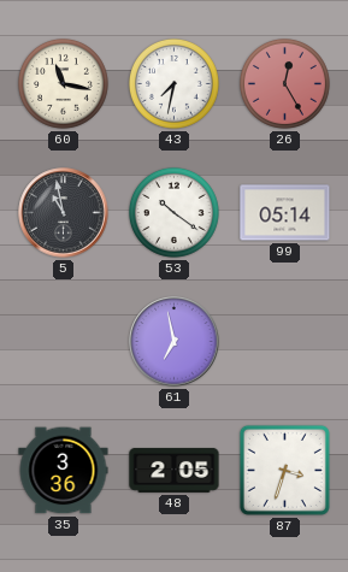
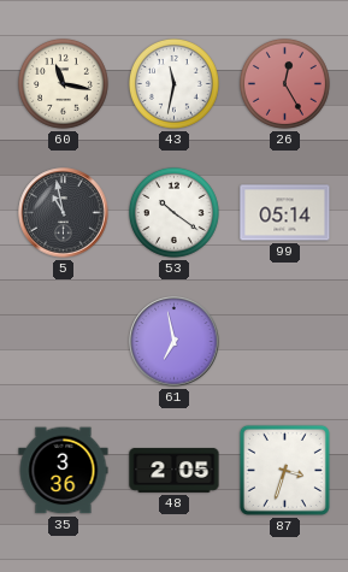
43: 7:32 -> 11:32
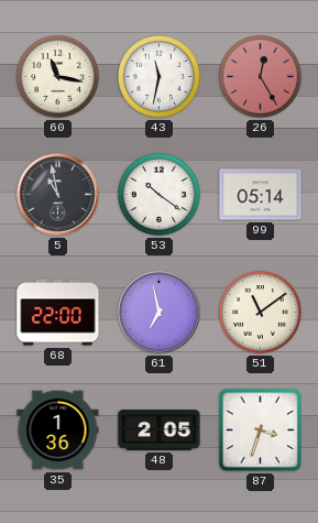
68: none -> 22:00
51: none -> 11:09
35: 3:36 -> 1:36
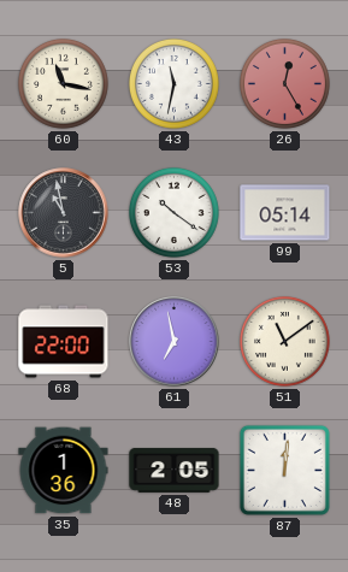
87: 3:33 -> 12:01
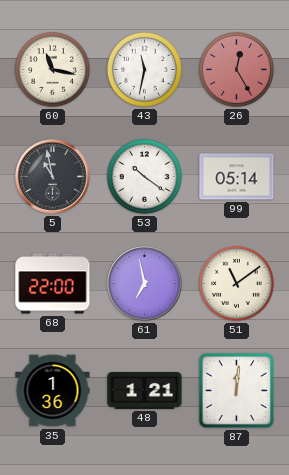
48: 2:05 -> 1:21
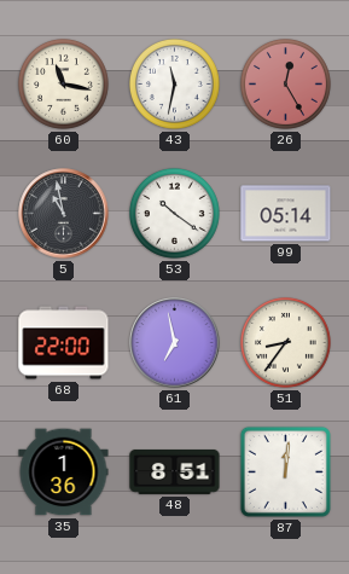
51: 11:09 -> 8:36
48: 1:21 -> 8:51
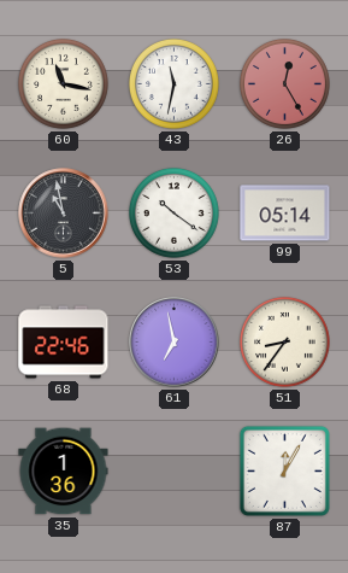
68: 22:00 -> 22:46
48: 8:51 -> none
87: 12:01 -> 12:05
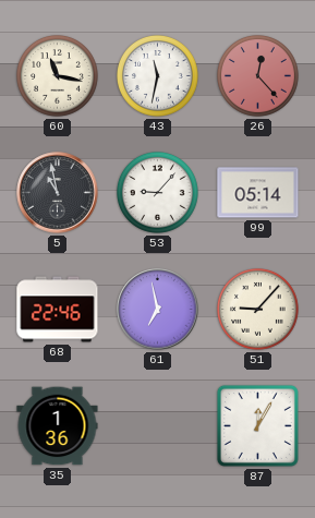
26: 12:25 -> 12:23
53: 10:21 -> 9:07
51: 8:36 -> 9:07
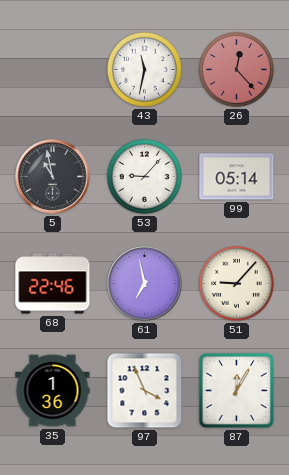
60: 11:17 -> none
97: none -> 3:56
